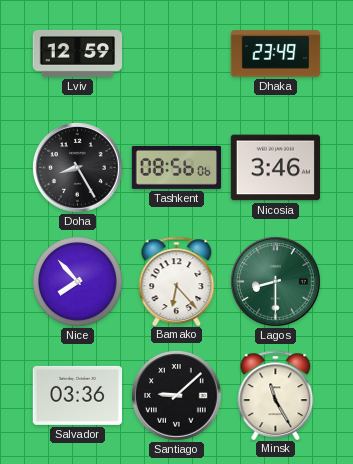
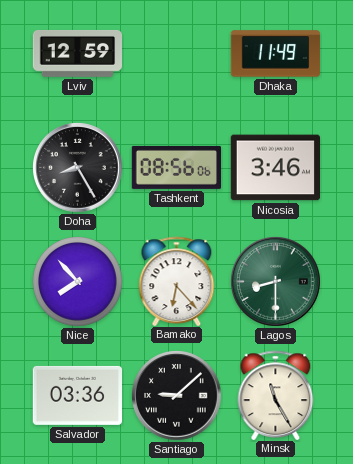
Dhaka: 23:49 -> 11:49
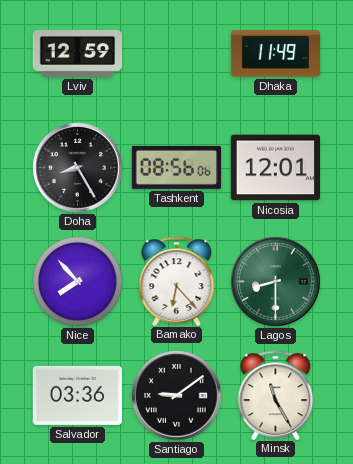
Nicosia: 3:46 -> 12:01
Santiago: 9:08 -> 9:09
